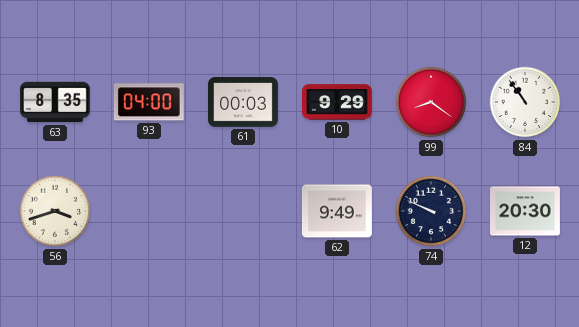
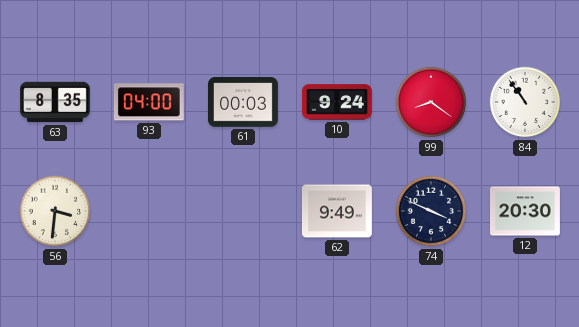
10: 9:29 -> 9:24
56: 3:42 -> 3:31
74: 9:49 -> 3:49
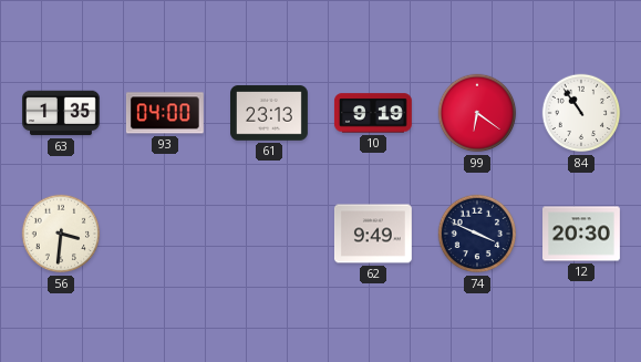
63: 8:35 -> 1:35
61: 00:03 -> 23:13
10: 9:24 -> 9:19
99: 8:21 -> 6:21
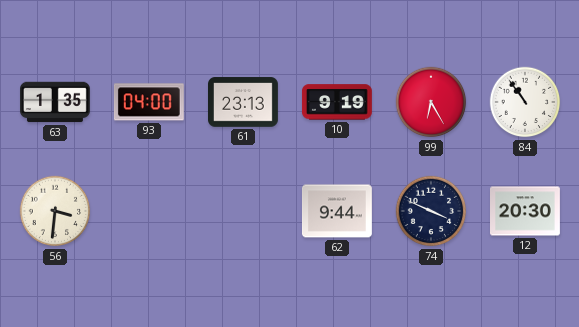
99: 6:21 -> 6:25
62: 9:49 -> 9:44
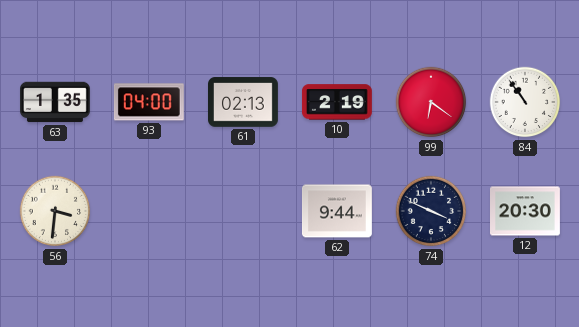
61: 23:13 -> 02:13
10: 9:19 -> 2:19
99: 6:25 -> 6:21
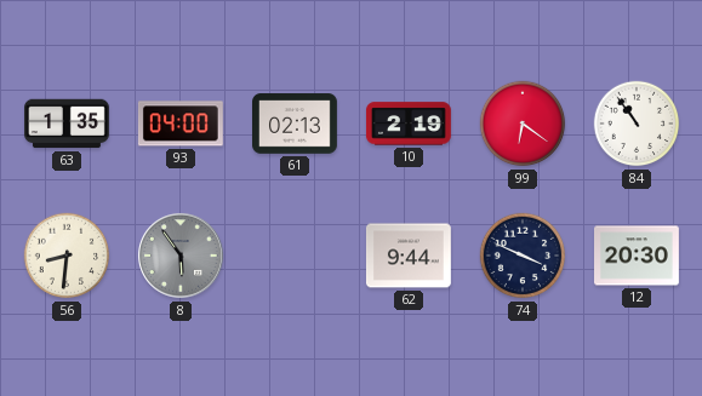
56: 3:31 -> 8:31
8: none -> 5:54
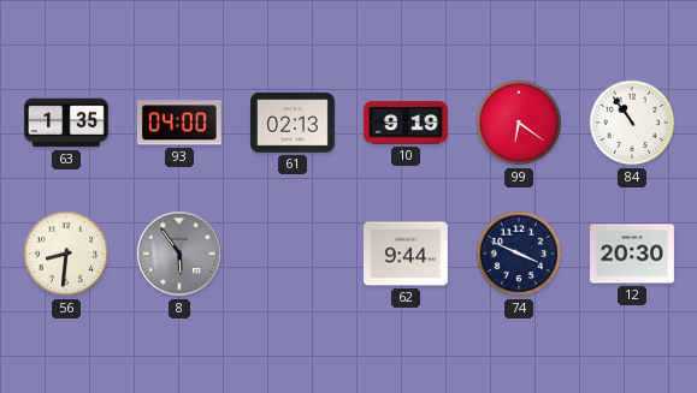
10: 2:19 -> 9:19
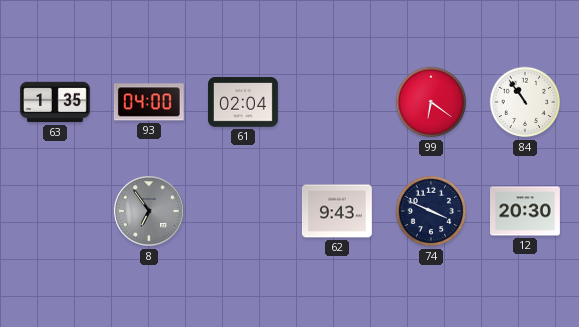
61: 02:13 -> 02:04
10: 9:19 -> none
56: 8:31 -> none
8: 5:54 -> 6:54
62: 9:44 -> 9:43
